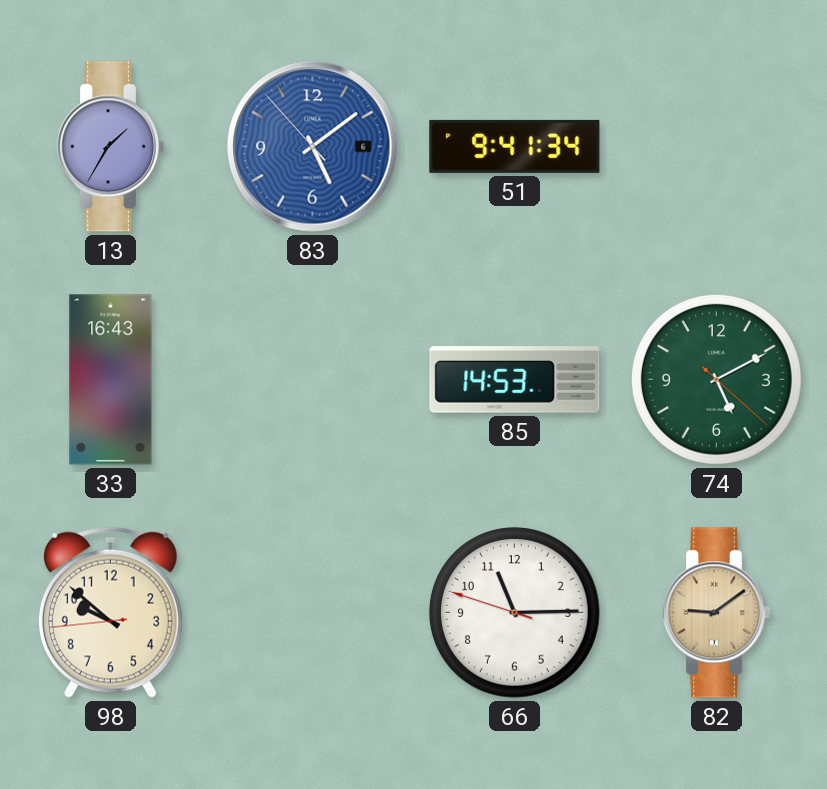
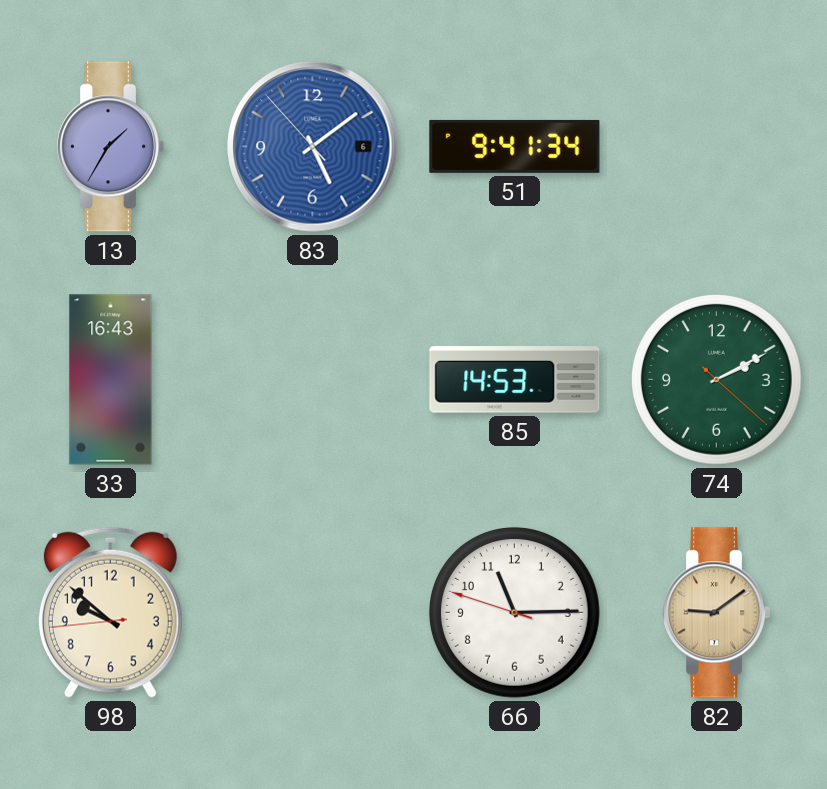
74: 5:10 -> 2:10
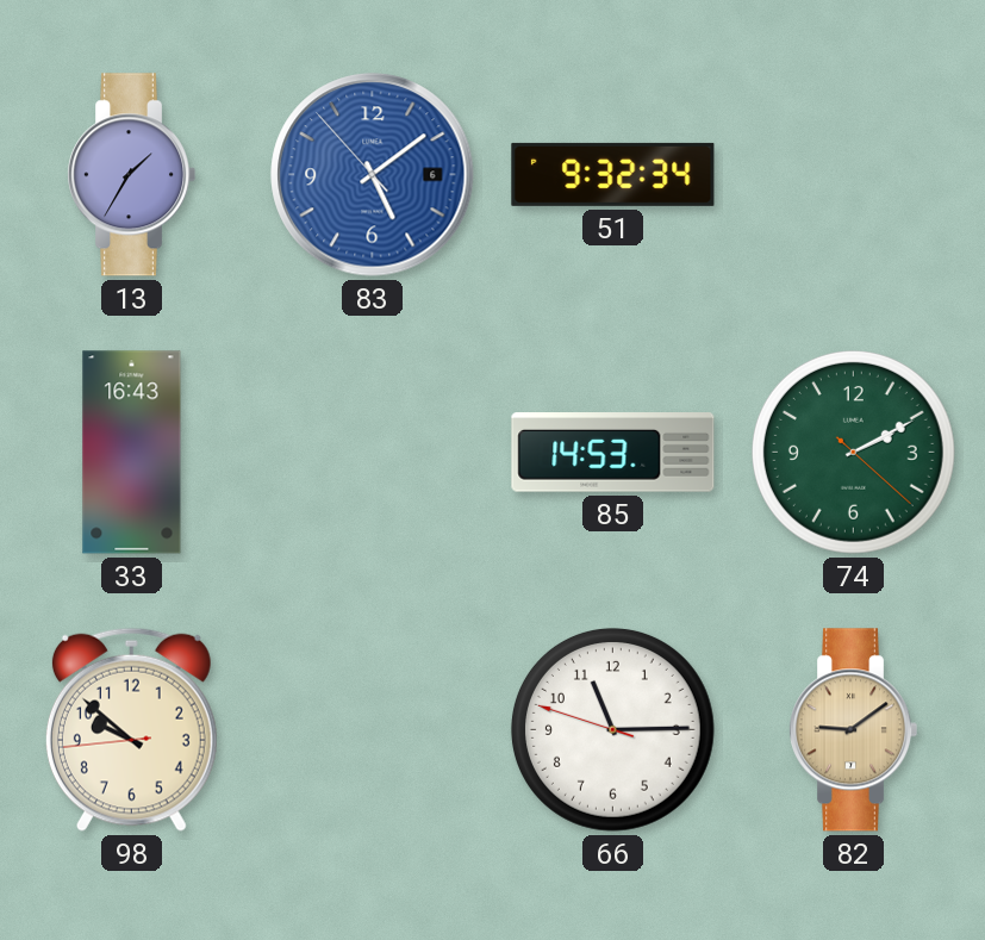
51: 9:41 -> 9:32
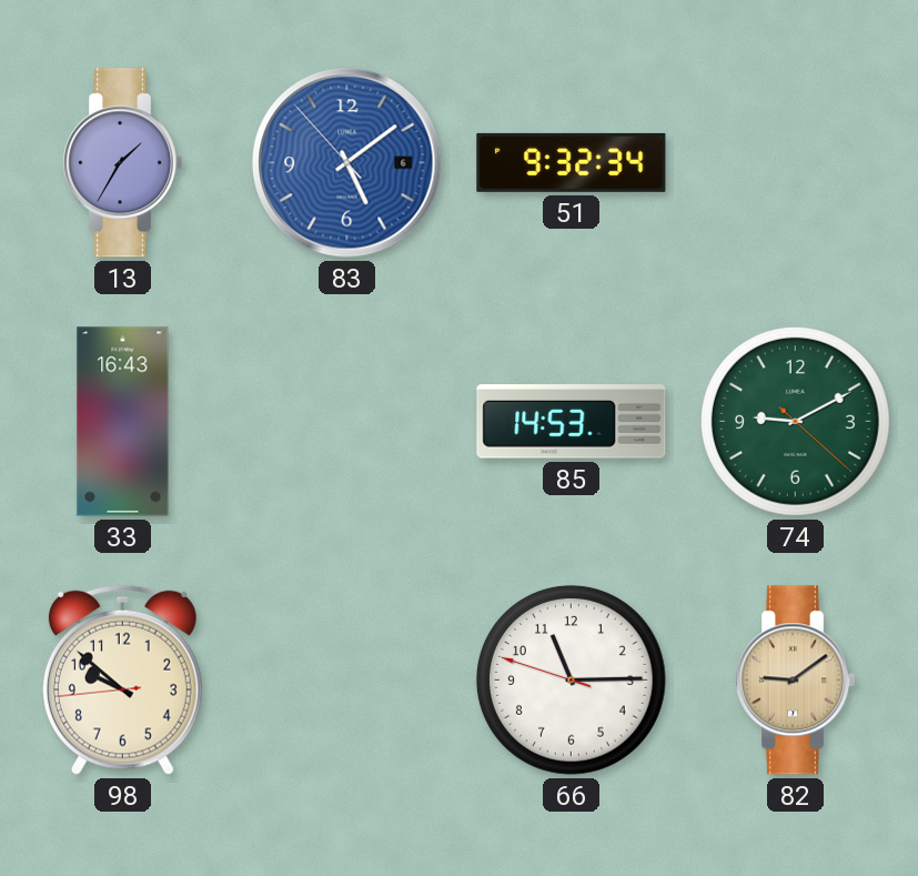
74: 2:10 -> 9:10
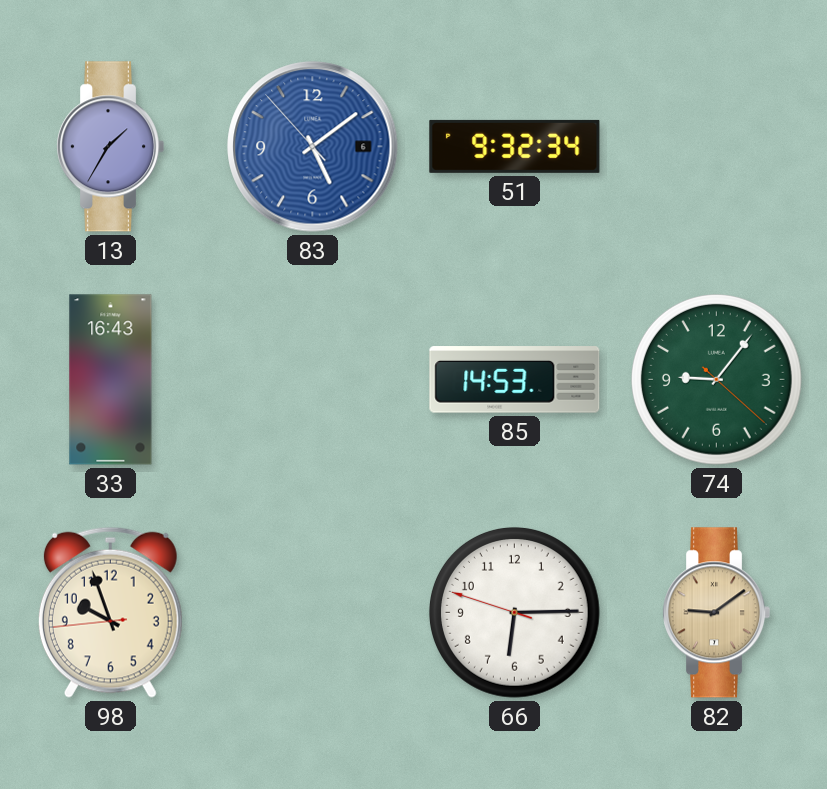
74: 9:10 -> 9:06
98: 9:51 -> 9:56
66: 11:14 -> 6:14
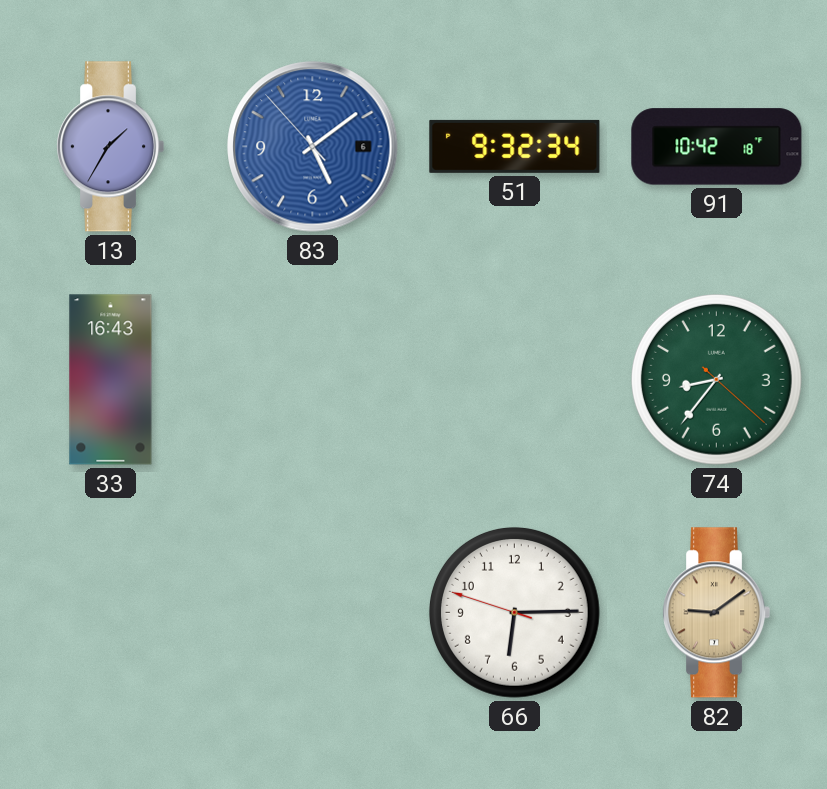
91: none -> 10:42
85: 14:53 -> none
74: 9:06 -> 8:36
98: 9:56 -> none
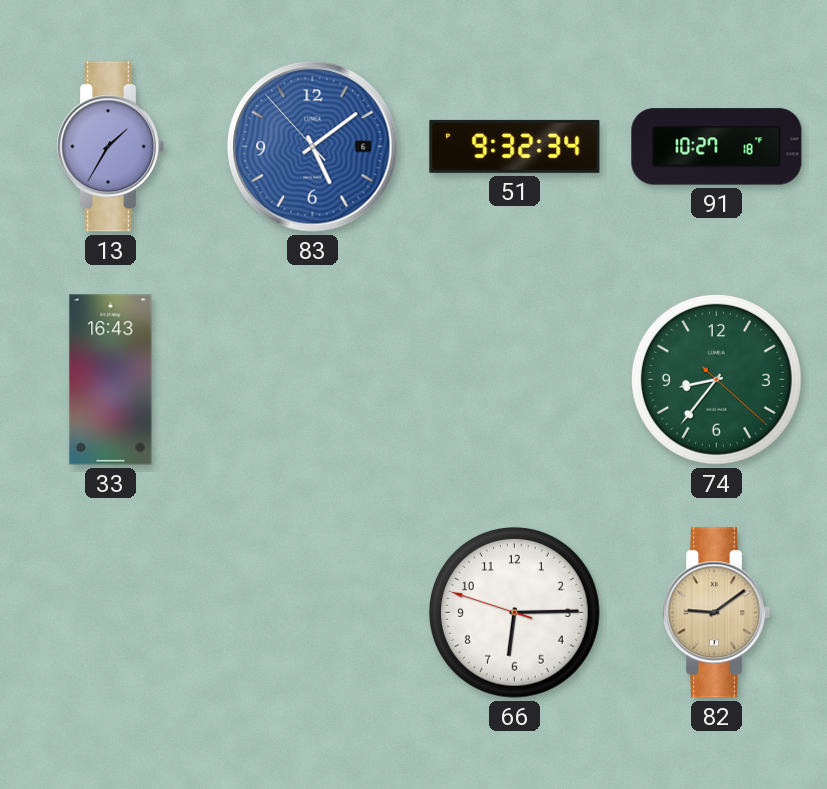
91: 10:42 -> 10:27
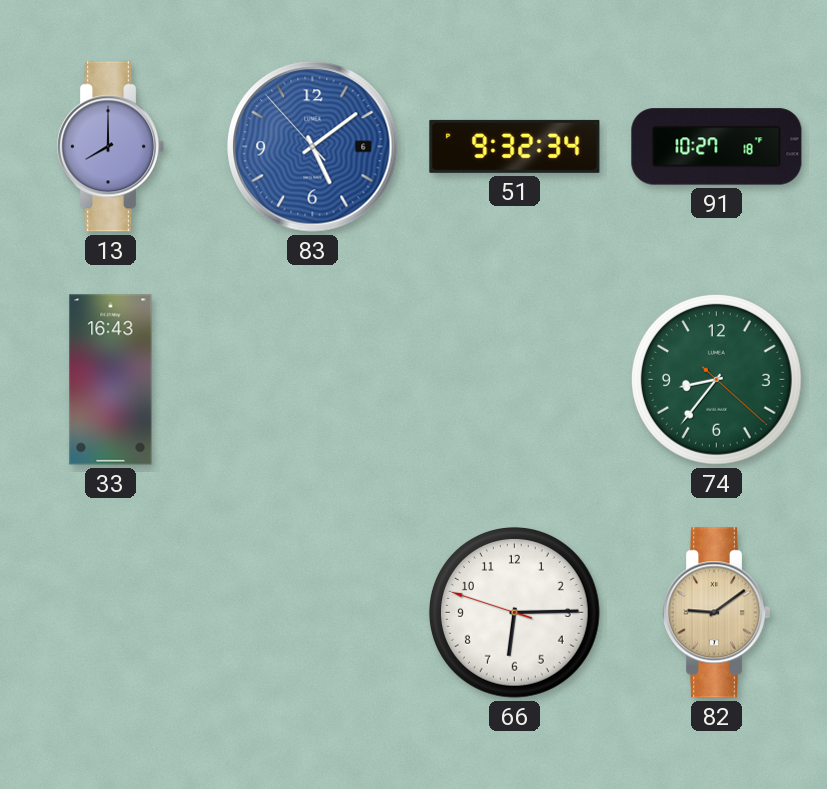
13: 1:35 -> 8:00
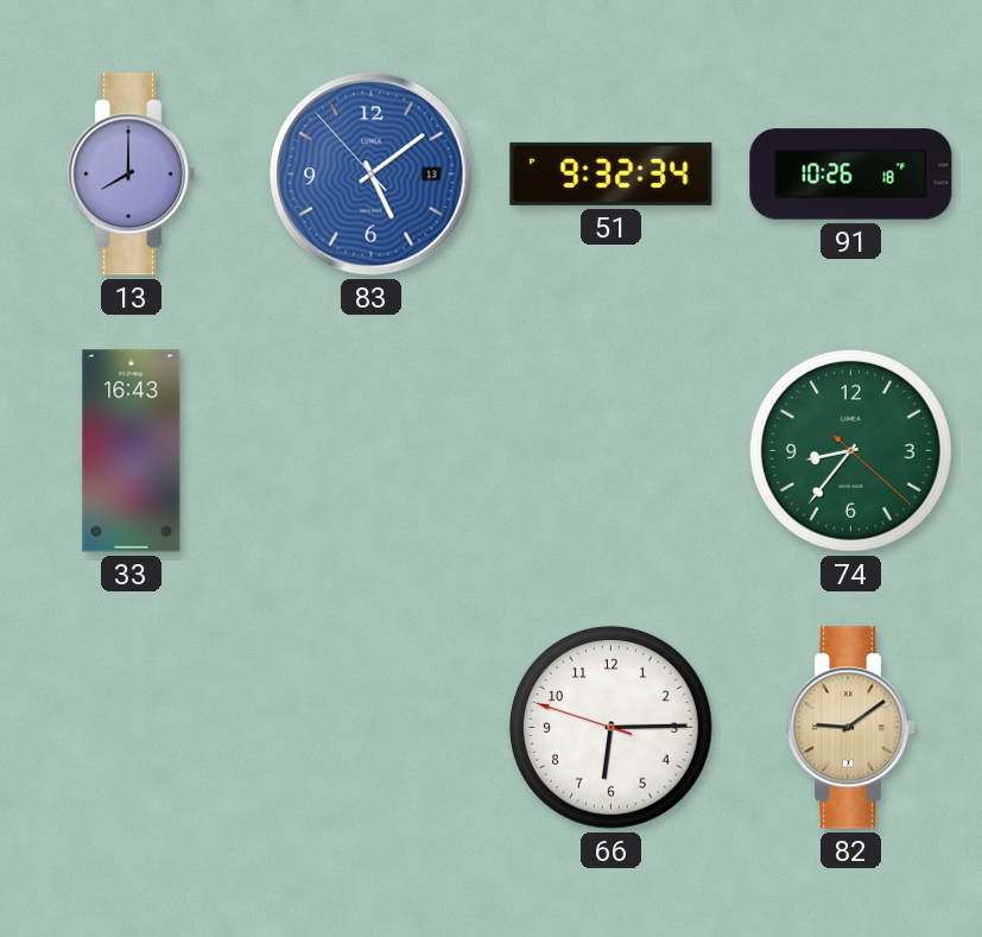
83 date: 6 -> 13
91: 10:27 -> 10:26
